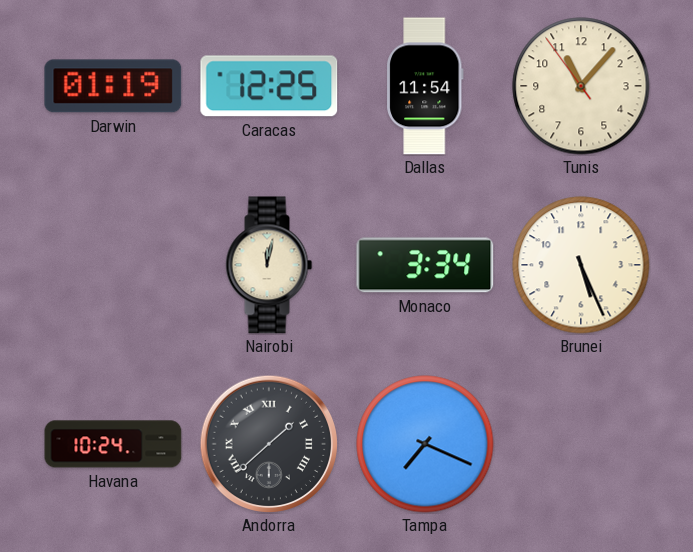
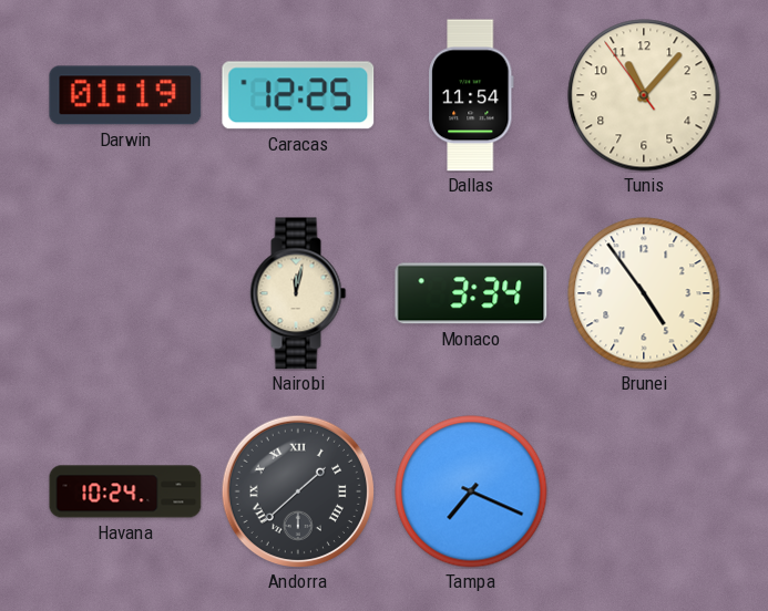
Brunei: 5:26 -> 4:54
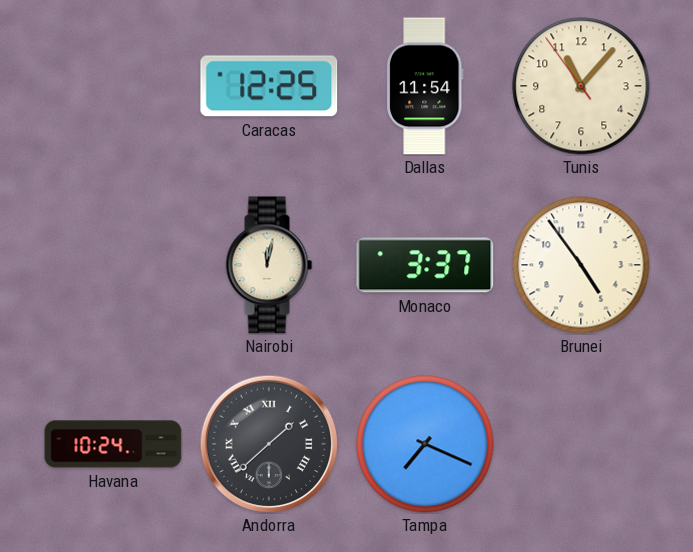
Darwin: 01:19 -> none
Monaco: 3:34 -> 3:37
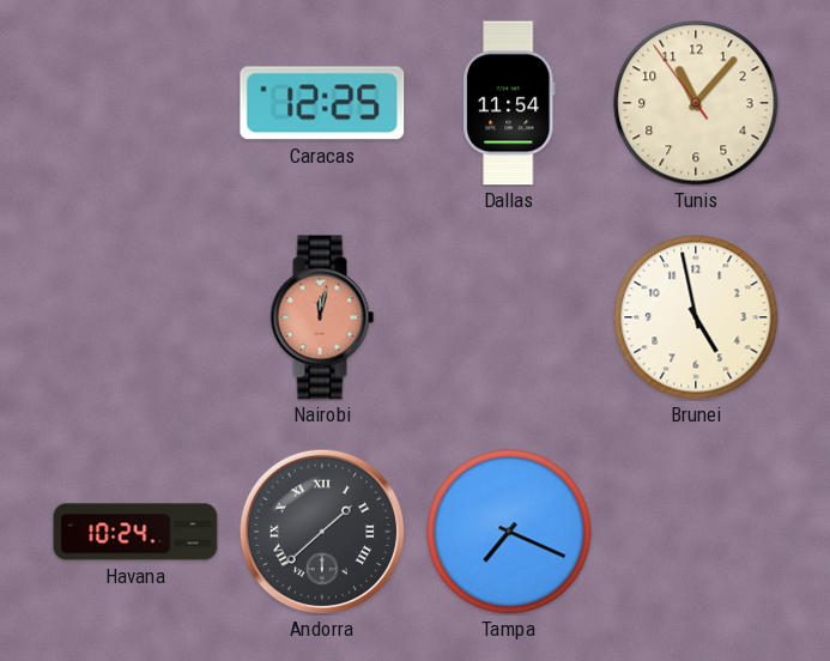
Nairobi dial: cream -> salmon
Monaco: 3:37 -> none
Brunei: 4:54 -> 4:58
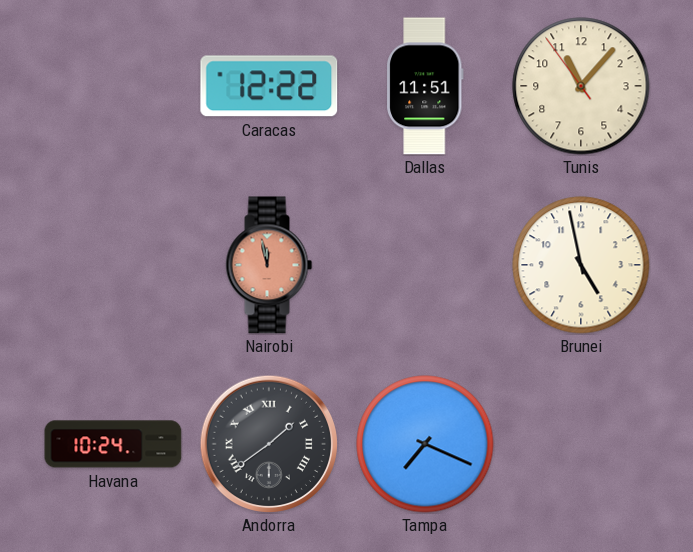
Caracas: 12:25 -> 12:22
Dallas: 11:54 -> 11:51
Nairobi: 12:02 -> 11:58
Andorra: 1:38 -> 1:39
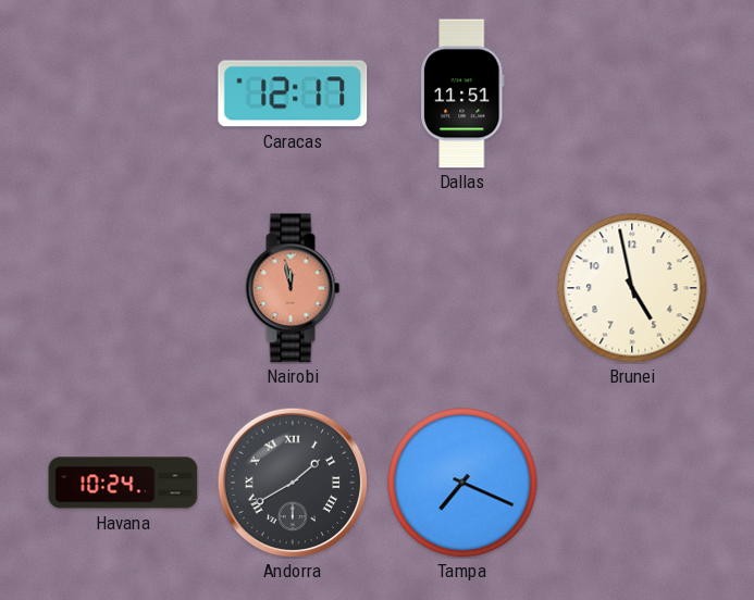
Caracas: 12:22 -> 12:17
Tunis: 11:06 -> none
Andorra: 1:39 -> 1:40
